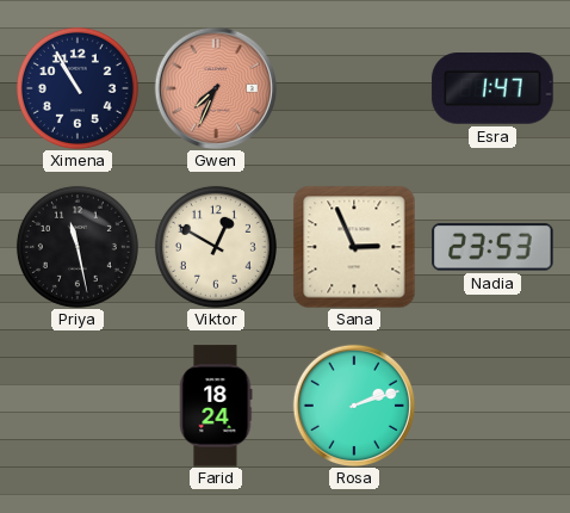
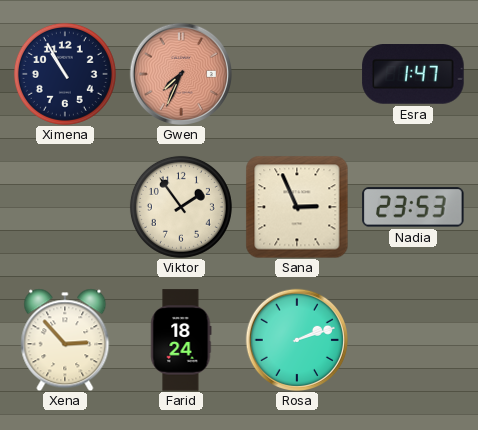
Priya: 11:28 -> none
Viktor: 12:50 -> 1:54
Xena: none -> 2:53
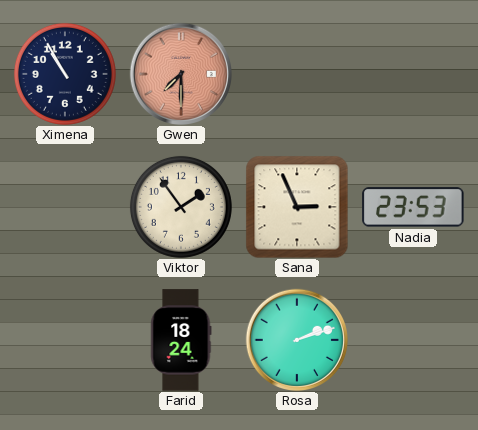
Gwen: 7:34 -> 7:30
Esra: 1:47 -> none
Xena: 2:53 -> none
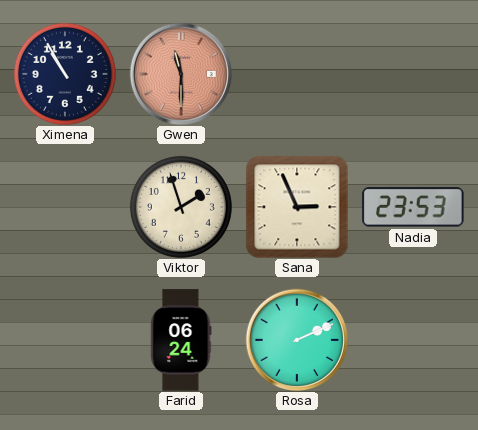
Gwen: 7:30 -> 11:30
Viktor: 1:54 -> 1:57
Farid: 18:24 -> 06:24
Rosa: 2:12 -> 2:11
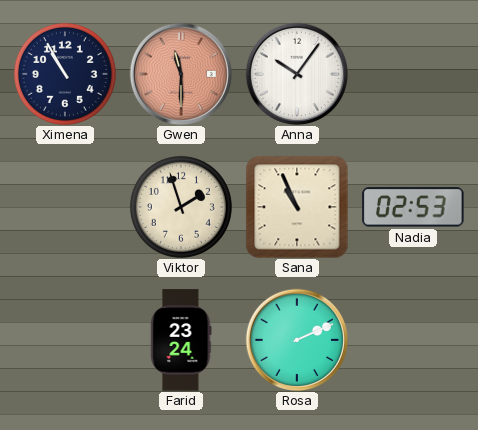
Anna: none -> 10:06
Sana: 2:56 -> 10:56
Nadia: 23:53 -> 02:53
Farid: 06:24 -> 23:24
